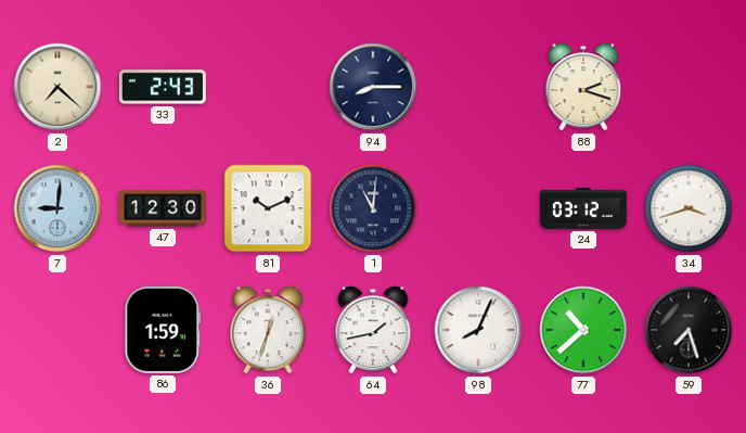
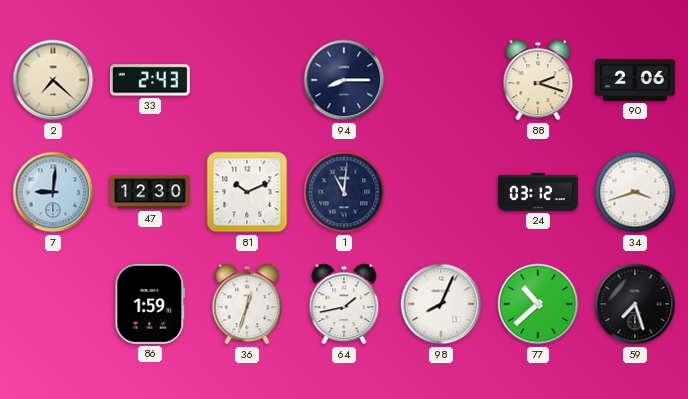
90: none -> 2:06
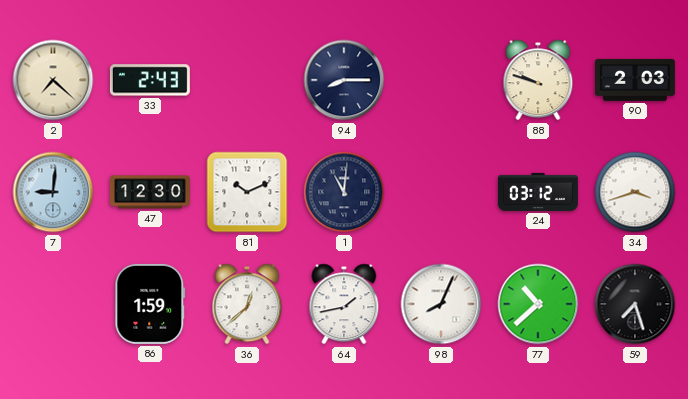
88: 2:18 -> 9:48
90: 2:06 -> 2:03
36: 12:33 -> 12:38
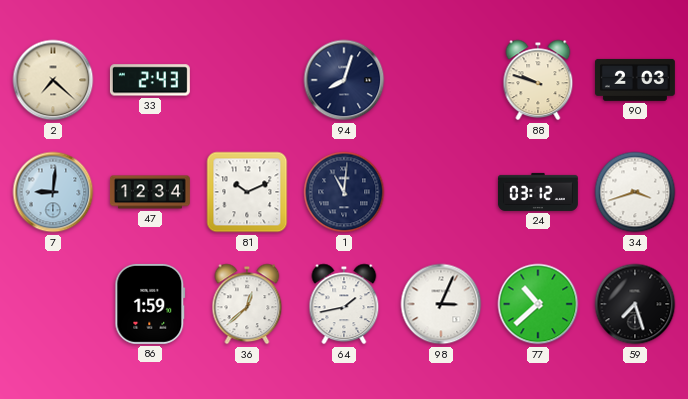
94: 8:15 -> 8:03
47: 12:30 -> 12:34
98: 8:04 -> 3:04
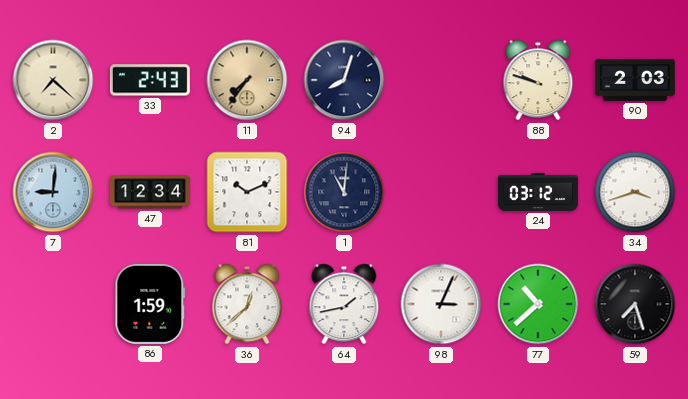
11: none -> 7:36
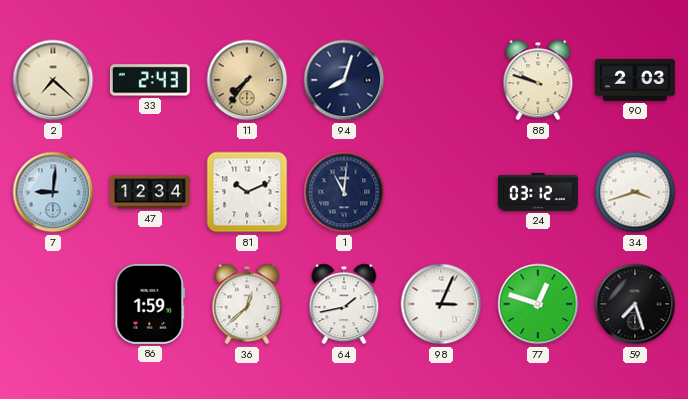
77: 10:38 -> 12:48
